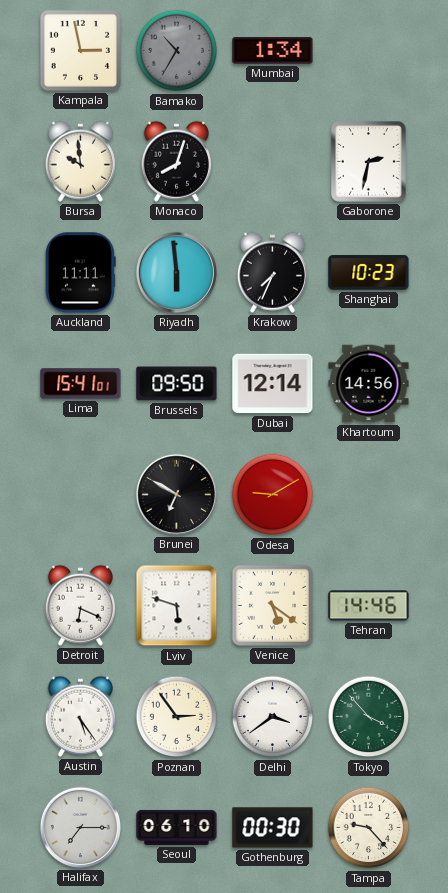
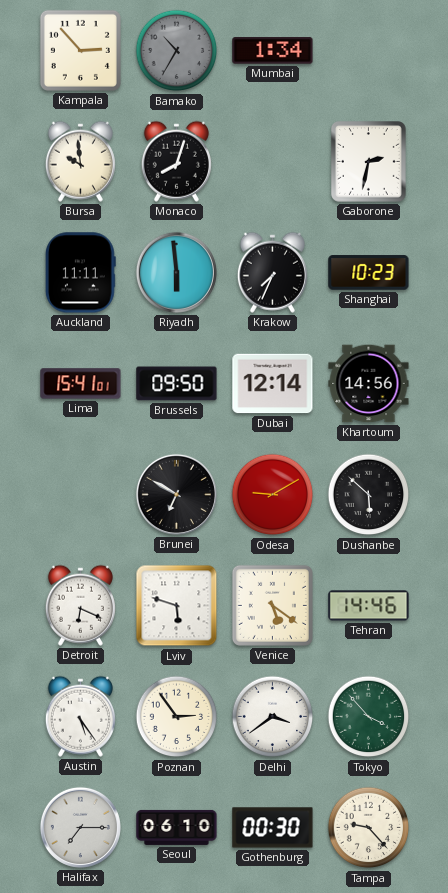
Kampala: 2:58 -> 2:53
Dushanbe: none -> 5:52
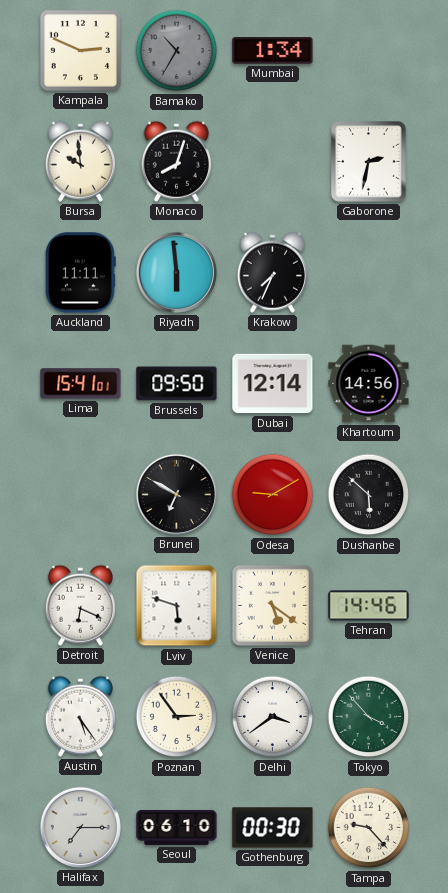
Kampala: 2:53 -> 2:49
Shanghai: 10:23 -> none
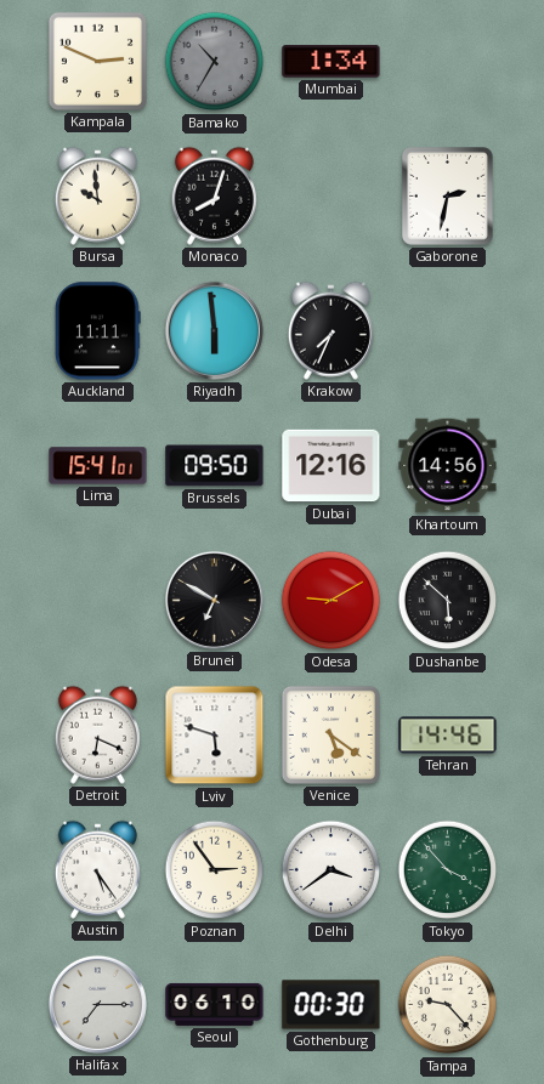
Dubai: 12:14 -> 12:16
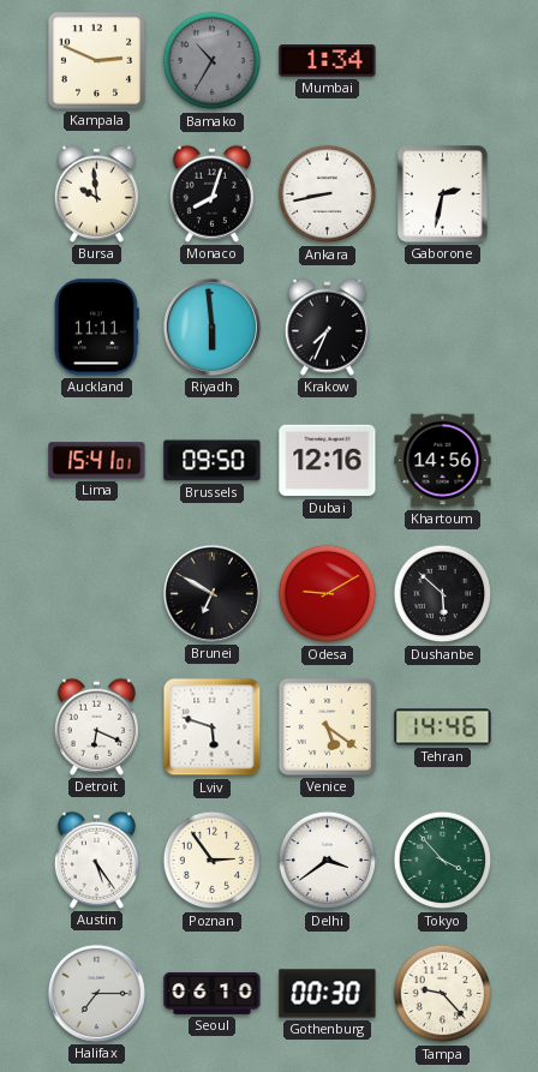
Ankara: none -> 8:43
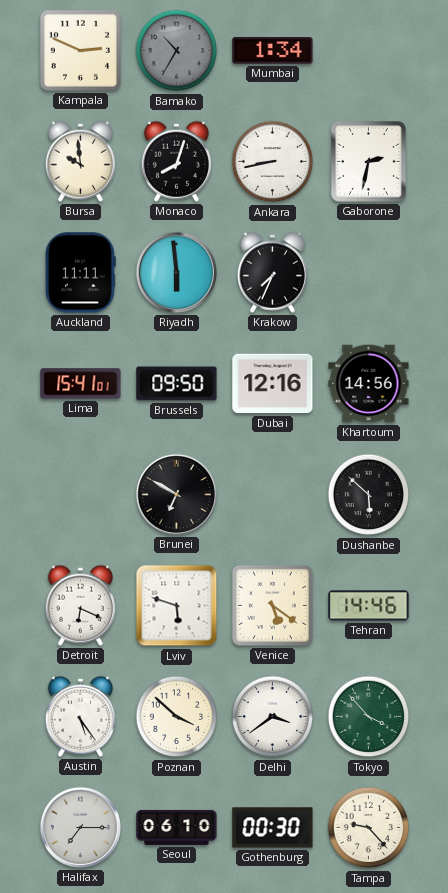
Odesa: 9:10 -> none
Poznan: 2:54 -> 3:52
